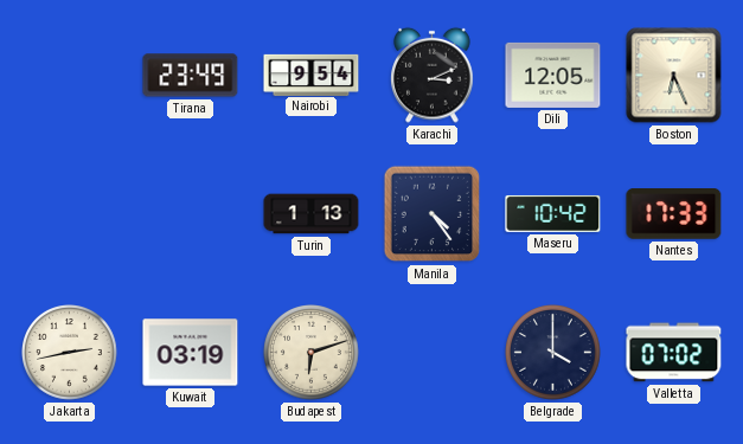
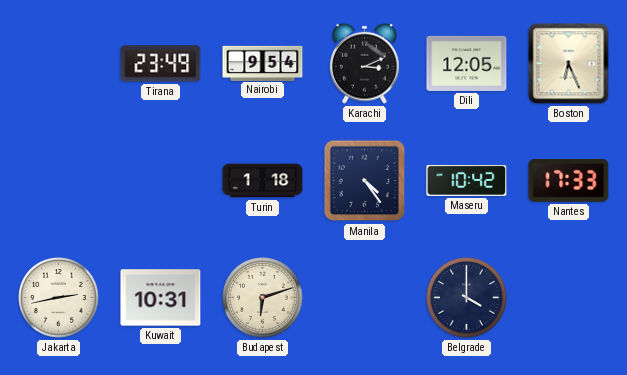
Turin: 1:13 -> 1:18
Kuwait: 03:19 -> 10:31
Valletta: 07:02 -> none
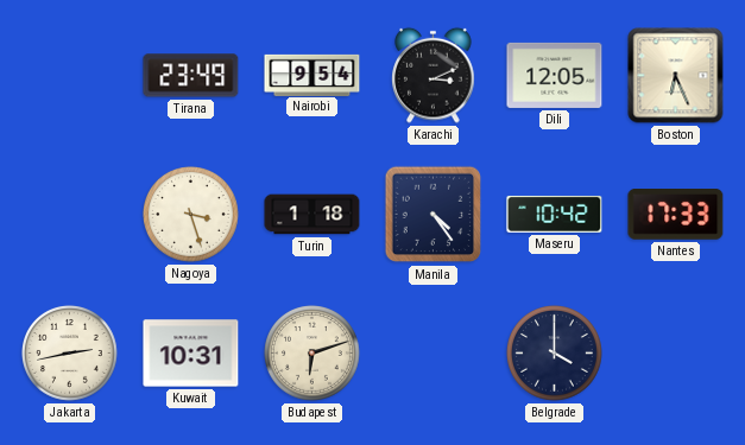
Nagoya: none -> 3:27
